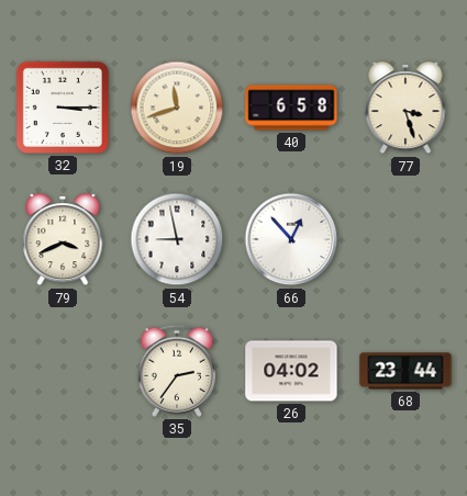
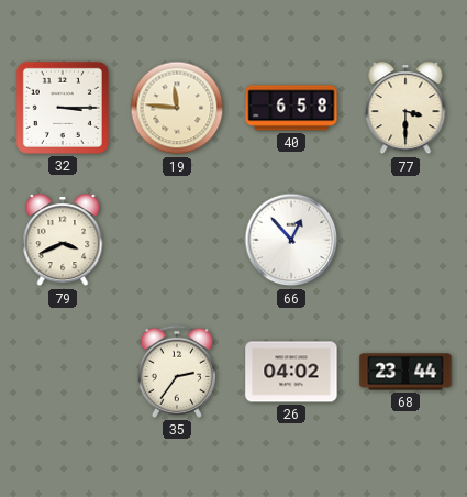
19: 11:42 -> 11:46
77: 3:27 -> 3:30
54: 8:58 -> none
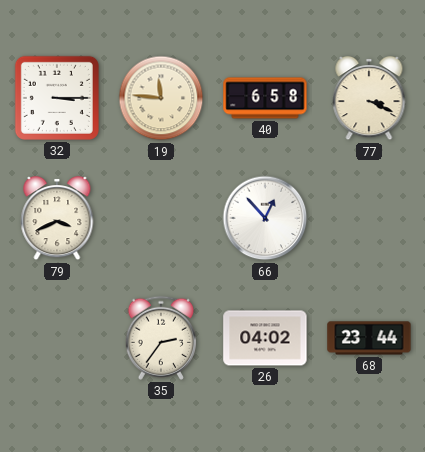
77: 3:30 -> 3:19
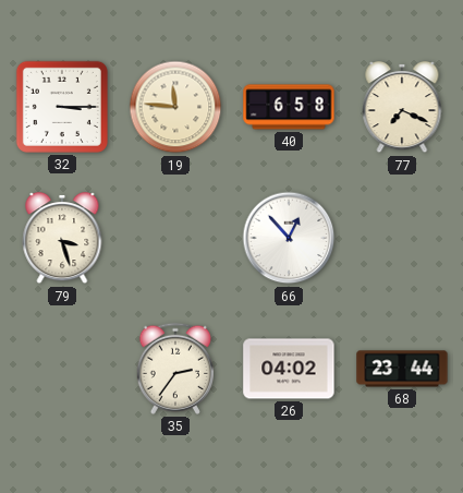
77: 3:19 -> 7:19
79: 3:41 -> 3:27
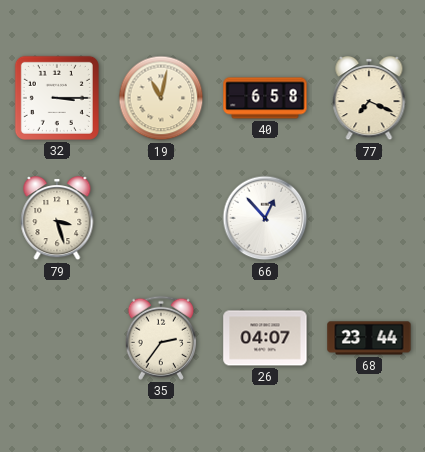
19: 11:46 -> 11:02
26: 04:02 -> 04:07
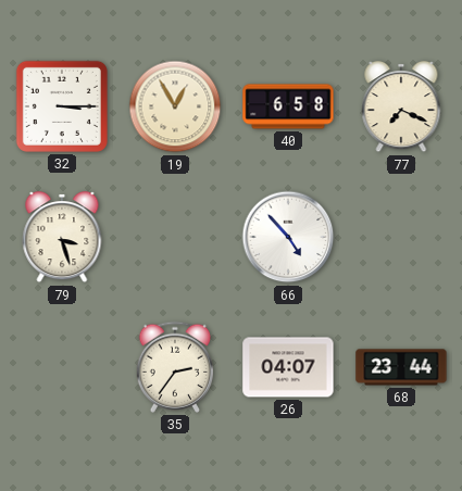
19: 11:02 -> 12:55
66: 12:53 -> 4:53
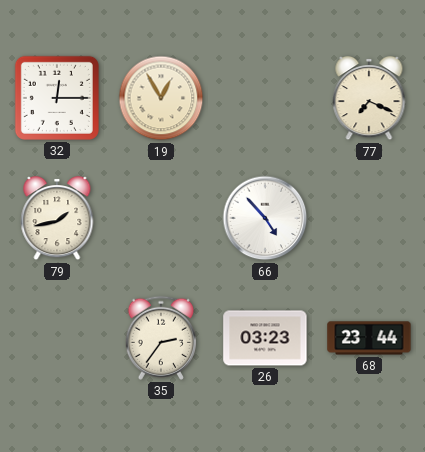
32: 3:15 -> 12:15
40: 6:58 -> none
79: 3:27 -> 1:43
26: 04:07 -> 03:23
